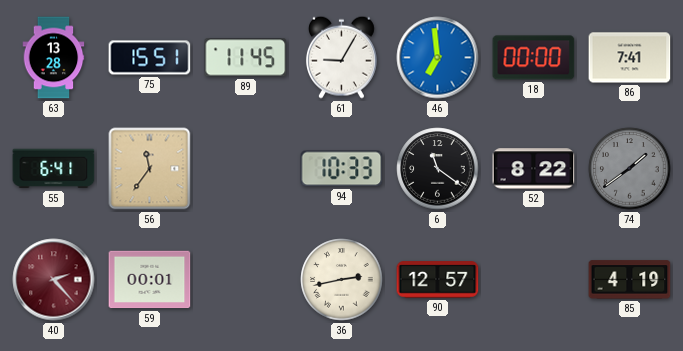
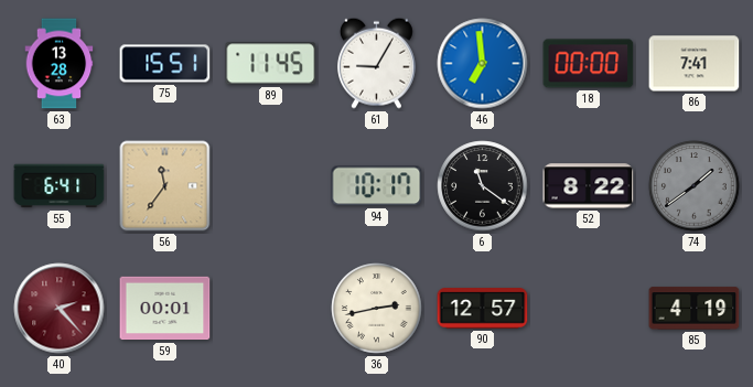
94: 10:33 -> 10:17
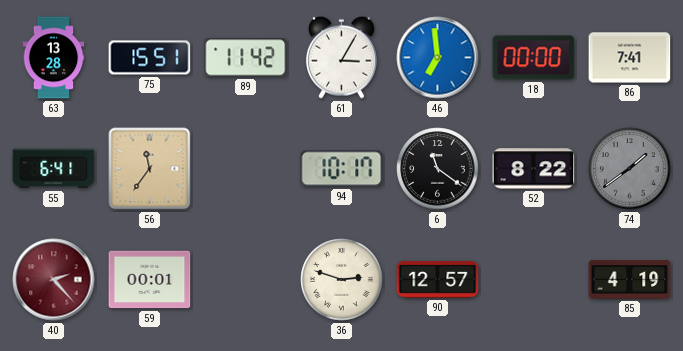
89: 11:45 -> 11:42
61: 9:05 -> 3:05
36: 2:43 -> 2:48
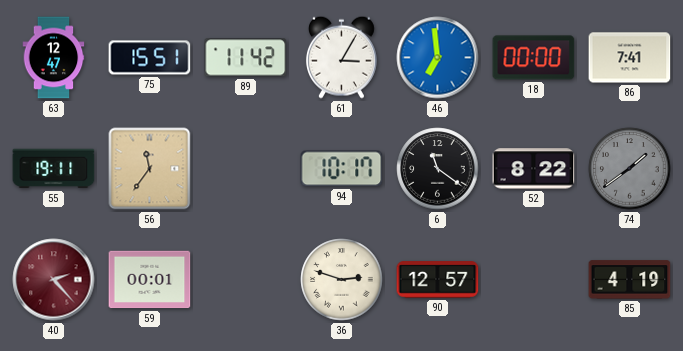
63: 13:28 -> 12:47
55: 6:41 -> 19:11
